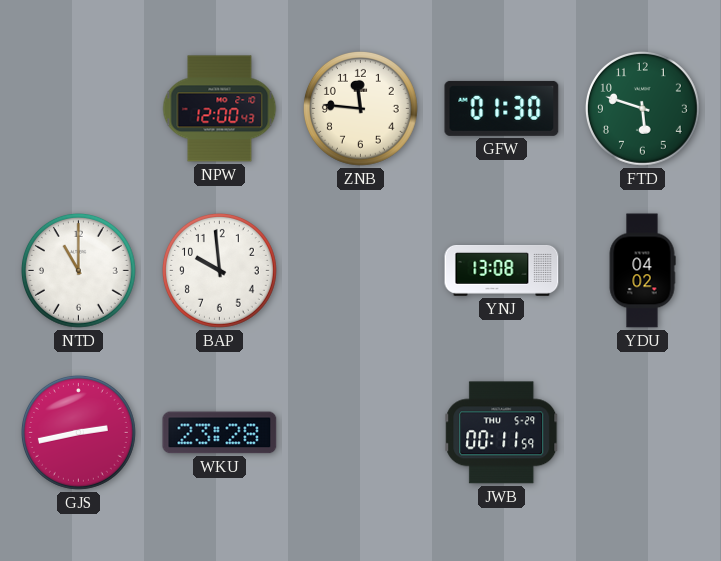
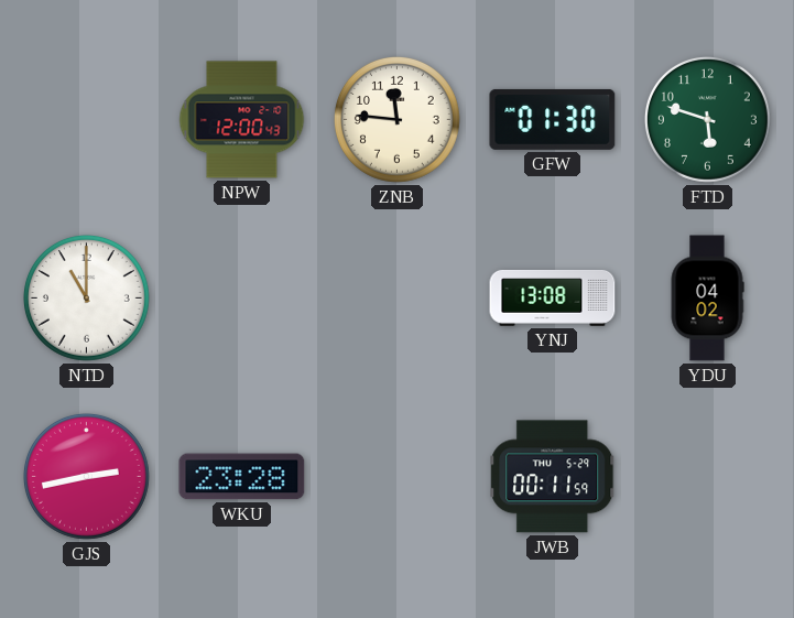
BAP: 9:59 -> none
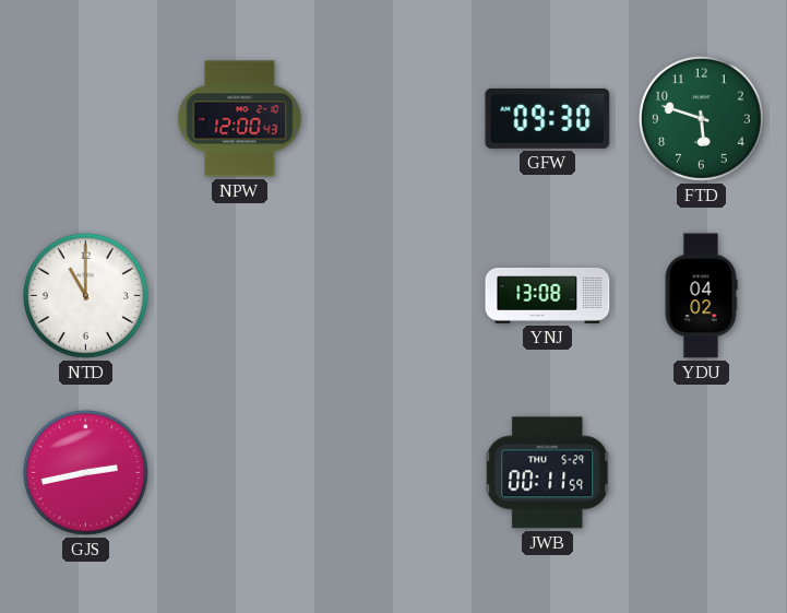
ZNB: 11:46 -> none
GFW: 01:30 -> 09:30
WKU: 23:28 -> none
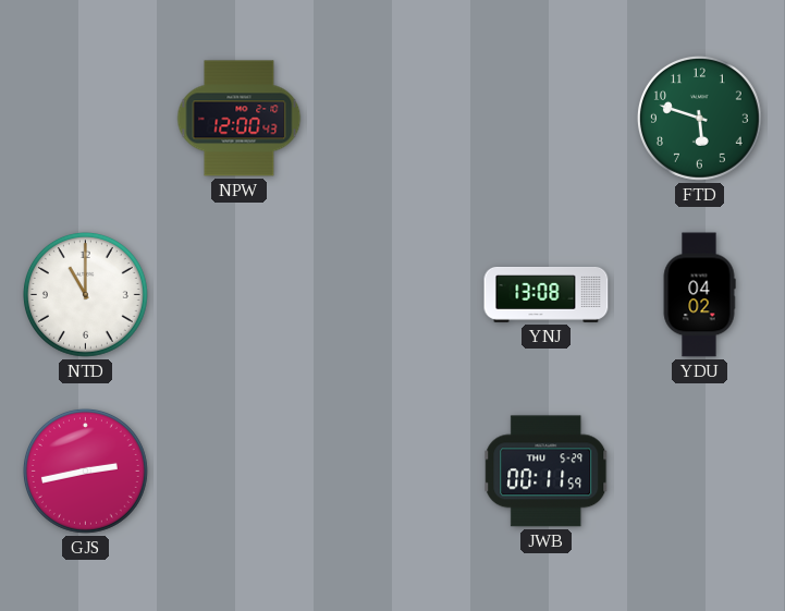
GFW: 09:30 -> none
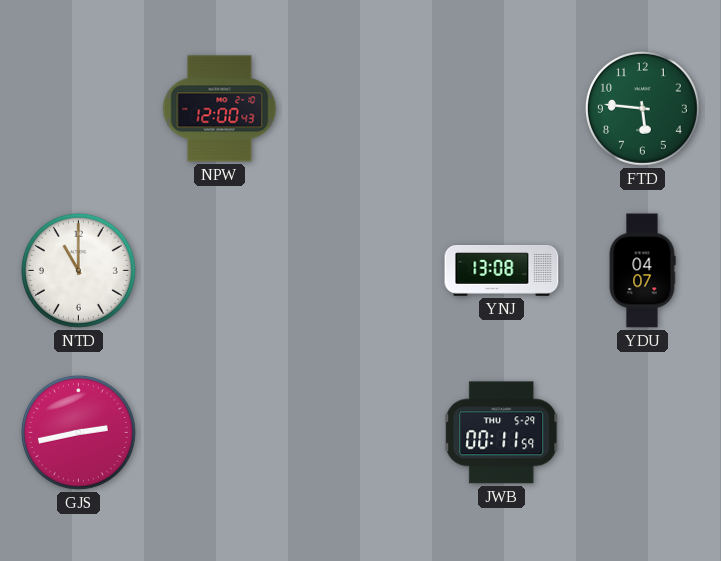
FTD: 5:48 -> 5:46
YDU: 04:02 -> 04:07
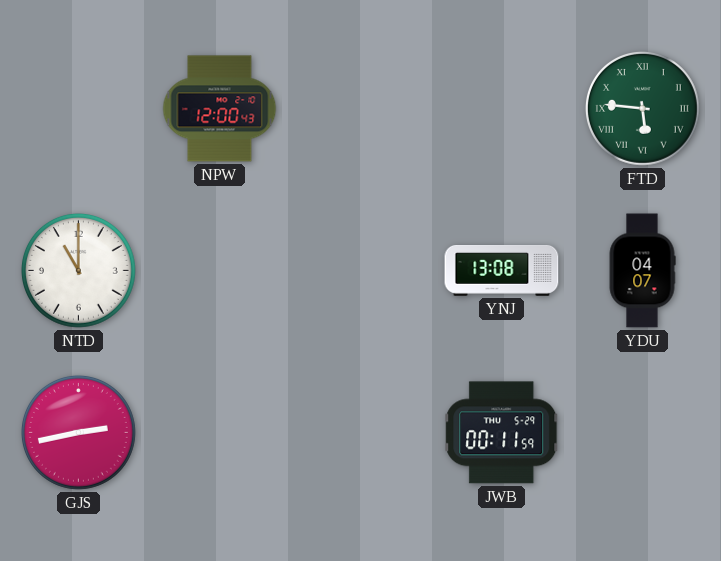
FTD numerals: Arabic -> Roman
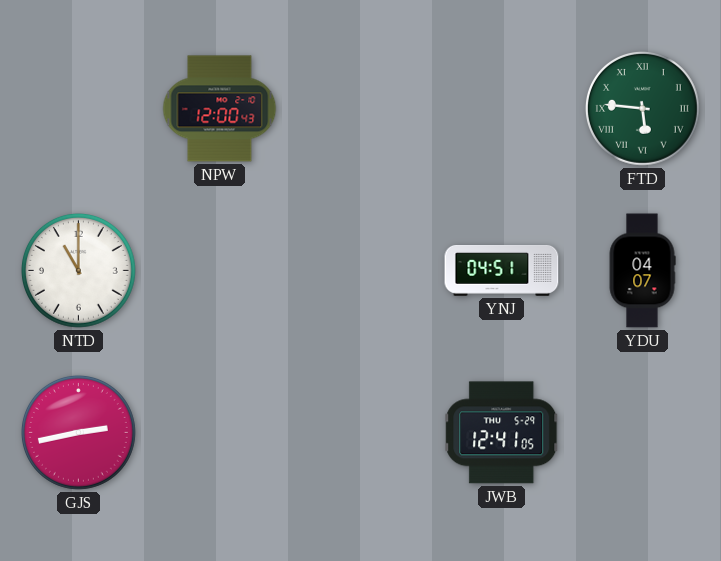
YNJ: 13:08 -> 04:51
JWB: 00:11 -> 12:41
